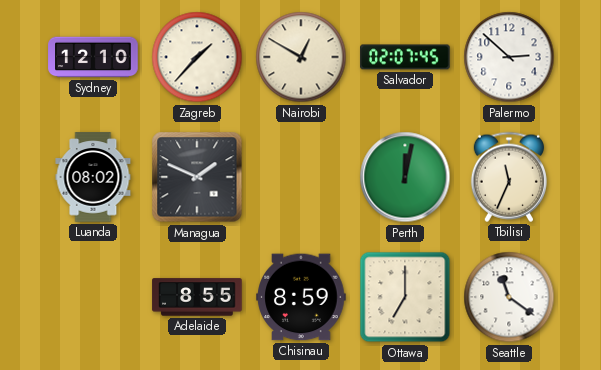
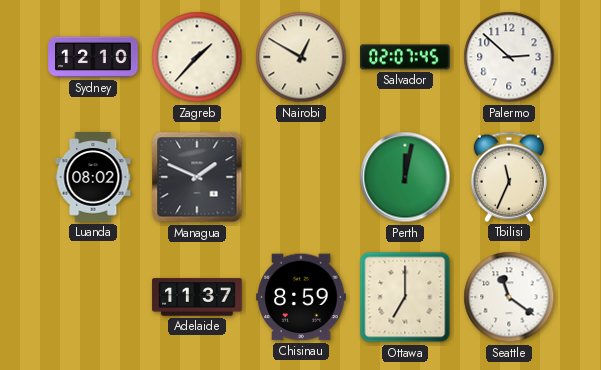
Adelaide: 8:55 -> 11:37
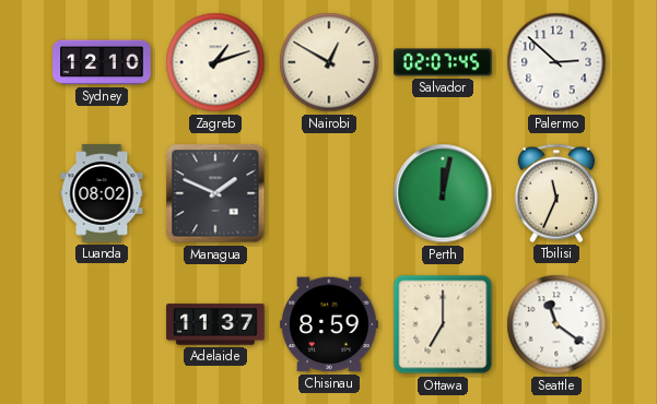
Zagreb: 1:37 -> 1:12
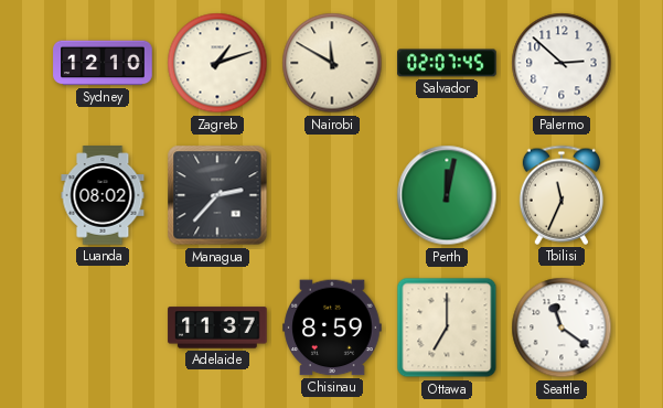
Nairobi: 12:50 -> 11:50
Managua: 1:49 -> 2:37
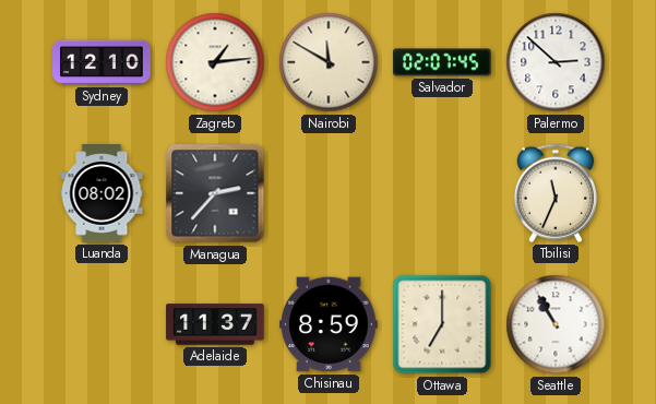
Zagreb: 1:12 -> 1:14
Perth: 12:02 -> none
Seattle: 11:21 -> 10:55
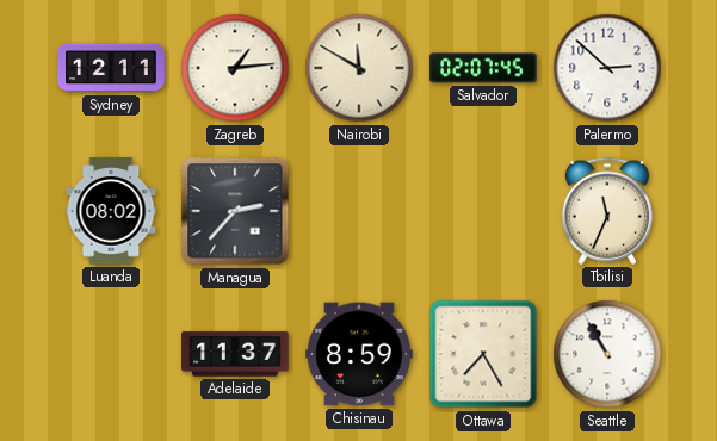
Sydney: 12:10 -> 12:11
Ottawa: 7:00 -> 7:25
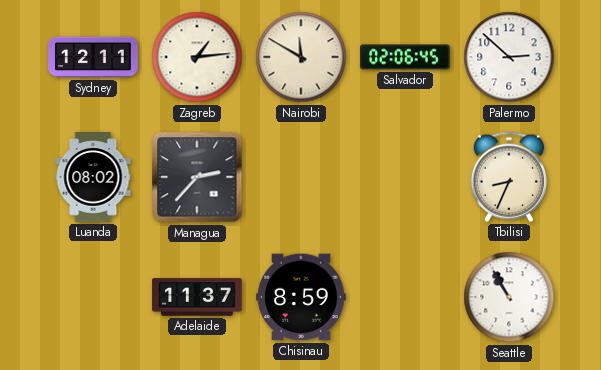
Salvador: 02:07 -> 02:06
Tbilisi: 11:34 -> 8:34
Ottawa: 7:25 -> none
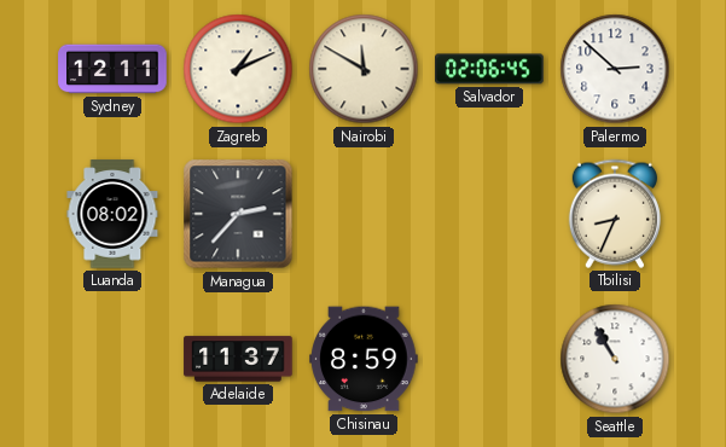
Zagreb: 1:14 -> 1:11
